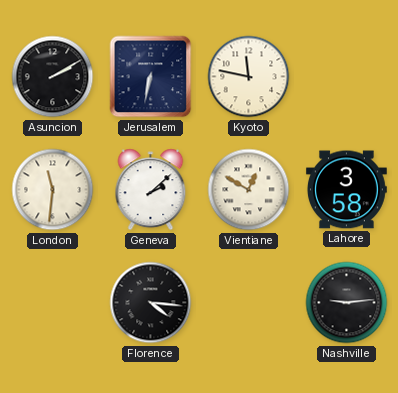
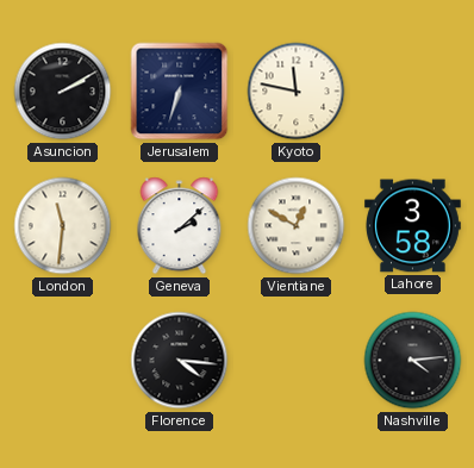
Jerusalem: 6:32 -> 6:33
Nashville: 9:14 -> 4:14
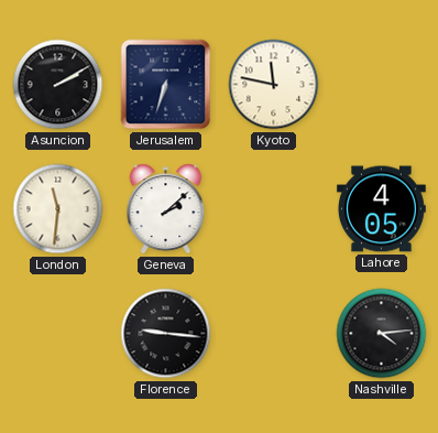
Vientiane: 12:50 -> none
Lahore: 3:58 -> 4:05
Florence: 4:16 -> 9:16
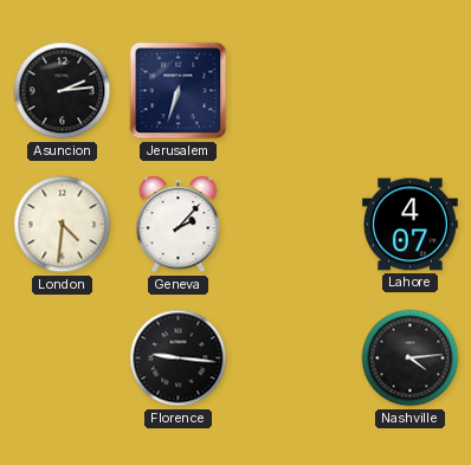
Asuncion: 2:10 -> 2:14
Kyoto: 11:47 -> none
London: 11:31 -> 4:31
Geneva: 2:08 -> 2:07
Lahore: 4:05 -> 4:07
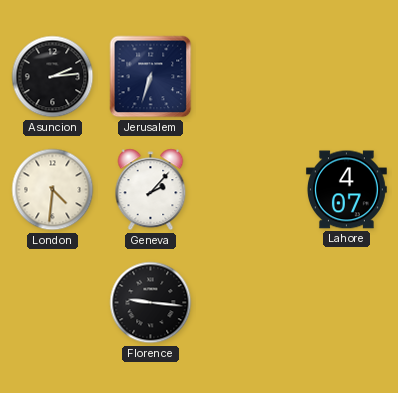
Nashville: 4:14 -> none
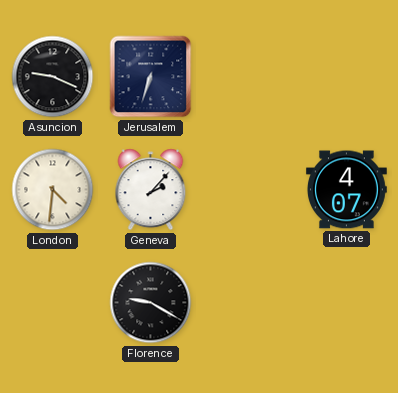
Asuncion: 2:14 -> 9:19
Florence: 9:16 -> 9:20
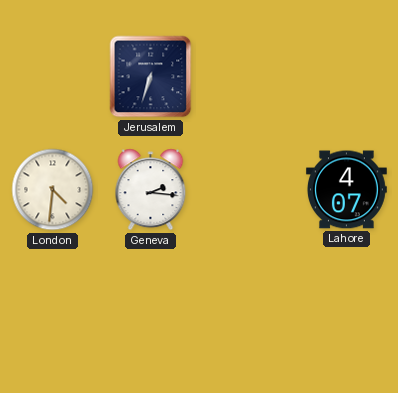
Asuncion: 9:19 -> none
Geneva: 2:07 -> 2:16
Florence: 9:20 -> none
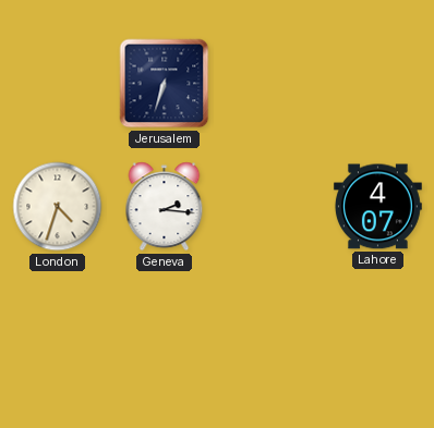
London: 4:31 -> 4:33
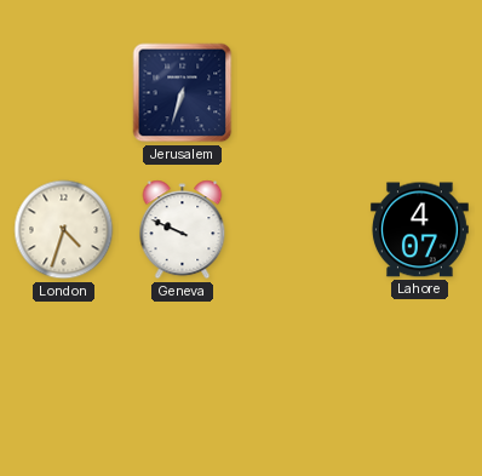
Geneva: 2:16 -> 9:49
